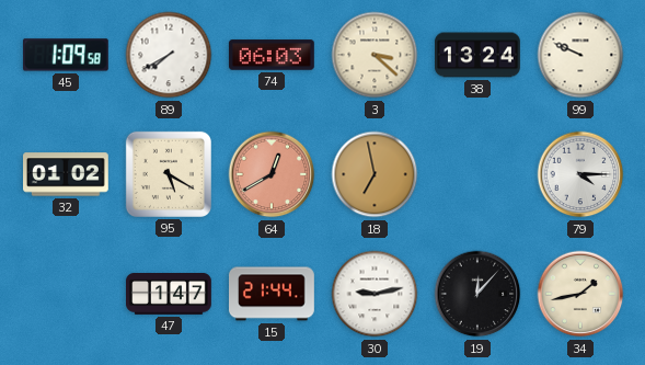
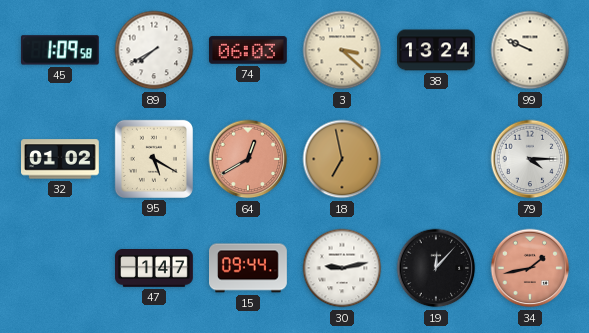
15: 21:44 -> 09:44
34 dial: cream -> salmon
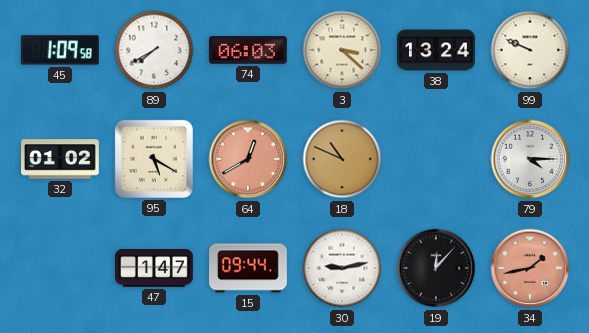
18: 6:58 -> 10:49
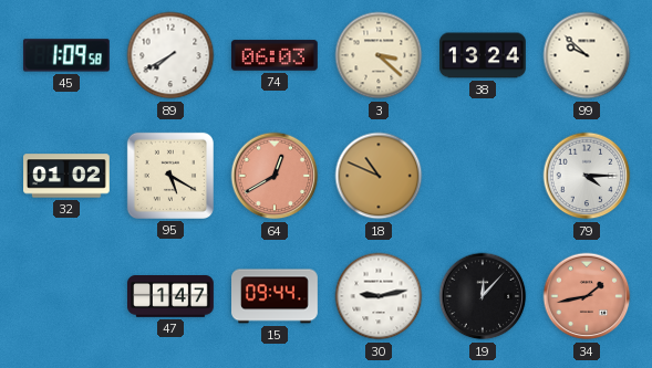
99: 9:49 -> 9:52
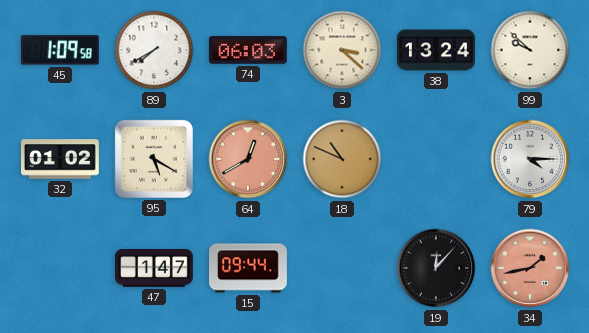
30: 9:13 -> none
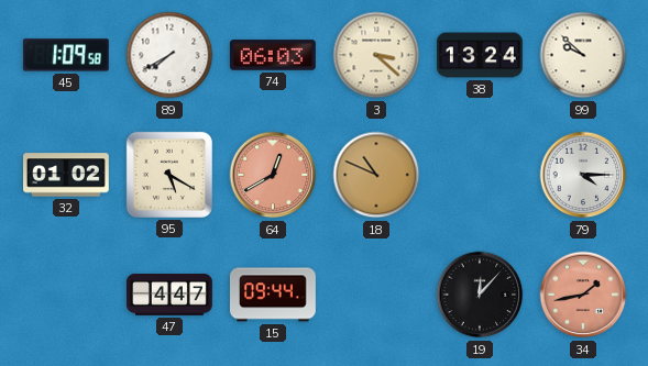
47: 1:47 -> 4:47
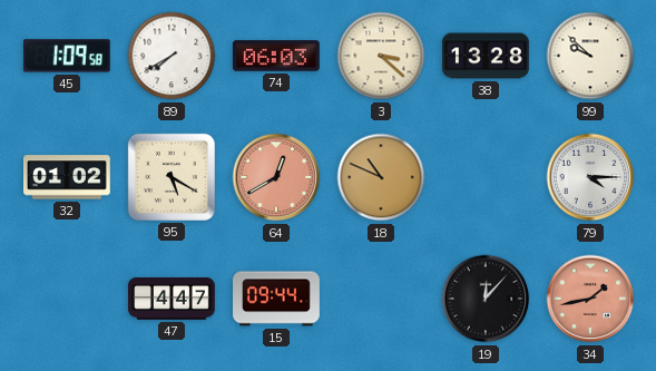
38: 13:24 -> 13:28
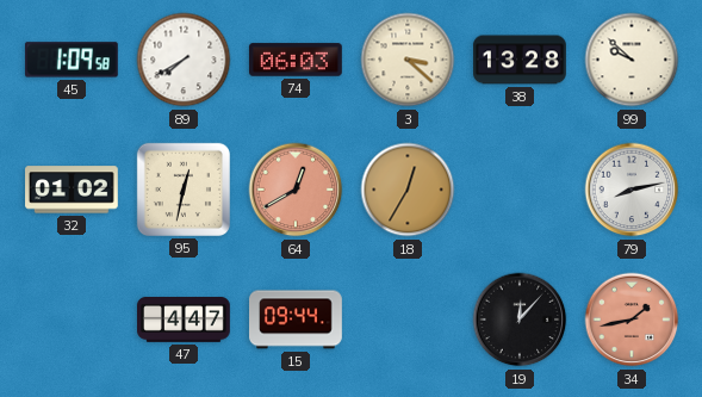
95: 5:20 -> 12:32
18: 10:49 -> 12:35
79: 4:15 -> 8:13
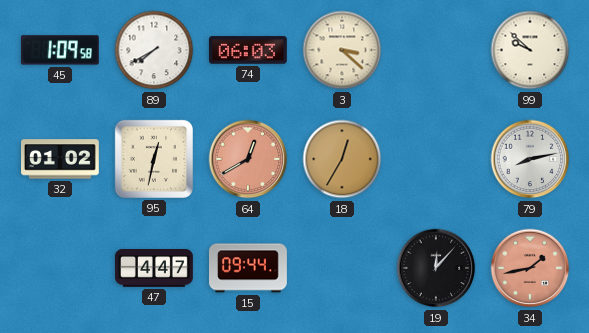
38: 13:28 -> none
